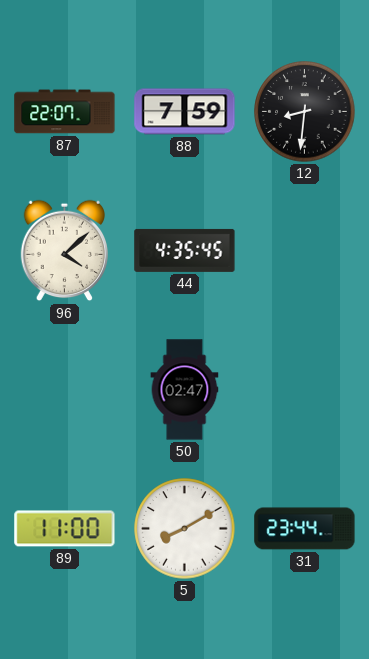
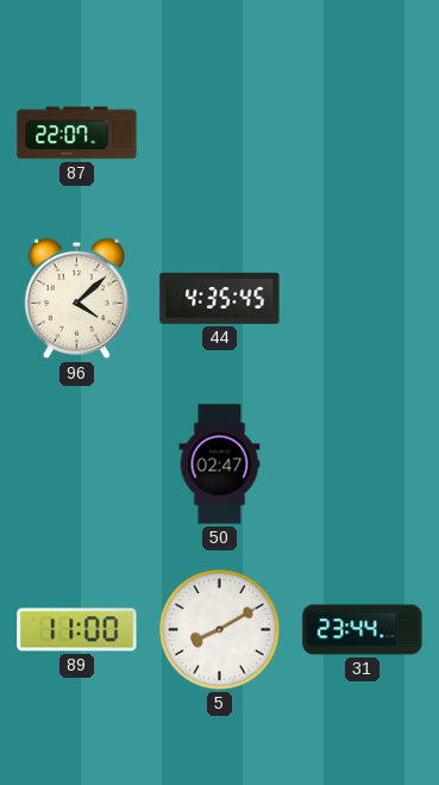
88: 7:59 -> none
12: 8:31 -> none
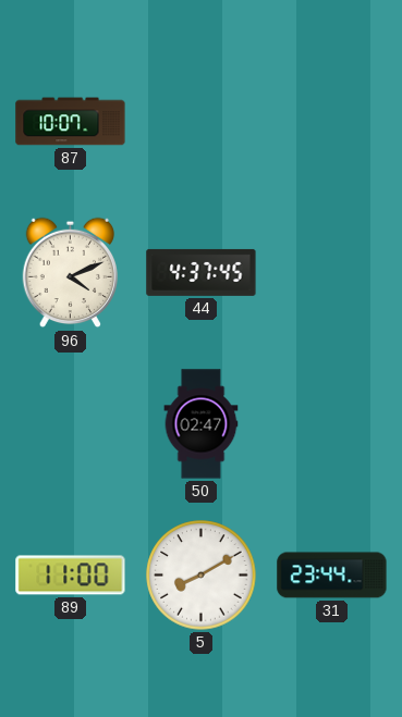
87: 22:07 -> 10:07
96: 4:08 -> 4:11
44: 4:35 -> 4:37
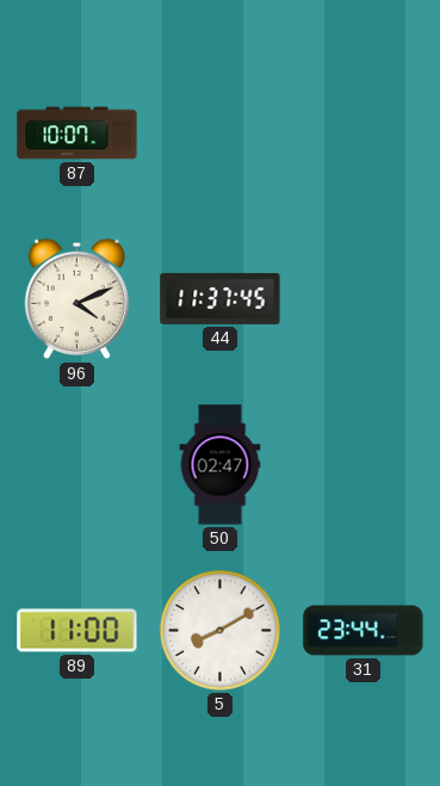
44: 4:37 -> 11:37
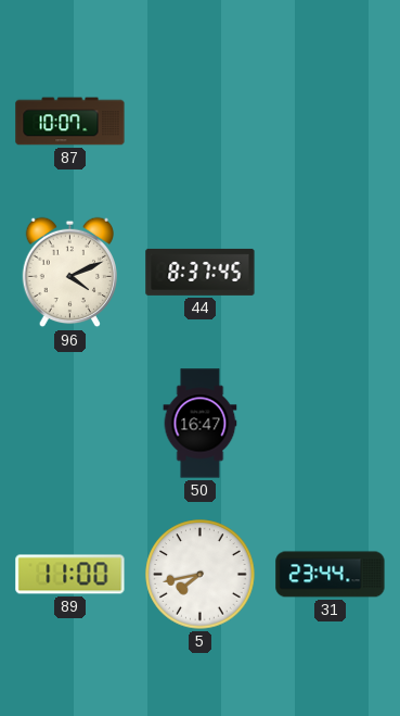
44: 11:37 -> 8:37
50: 02:47 -> 16:47
5: 8:10 -> 7:43
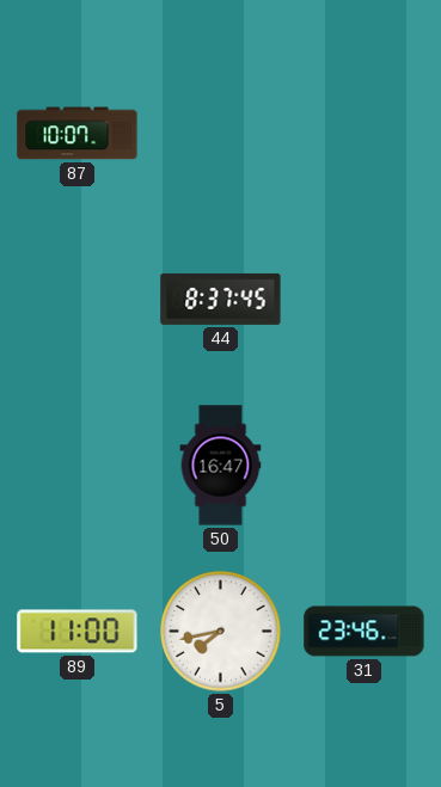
96: 4:11 -> none
31: 23:44 -> 23:46
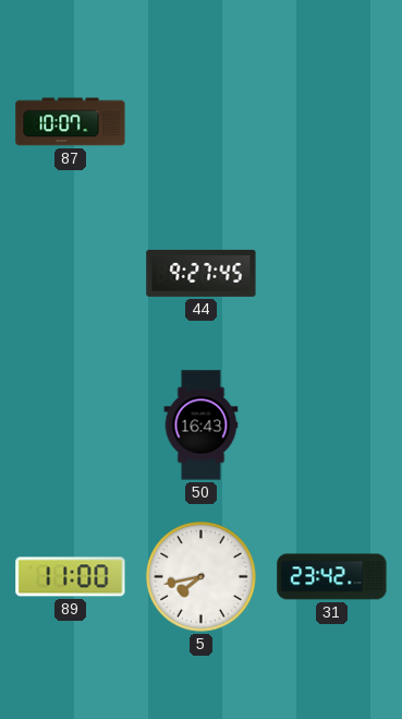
44: 8:37 -> 9:27
50: 16:47 -> 16:43
31: 23:46 -> 23:42
